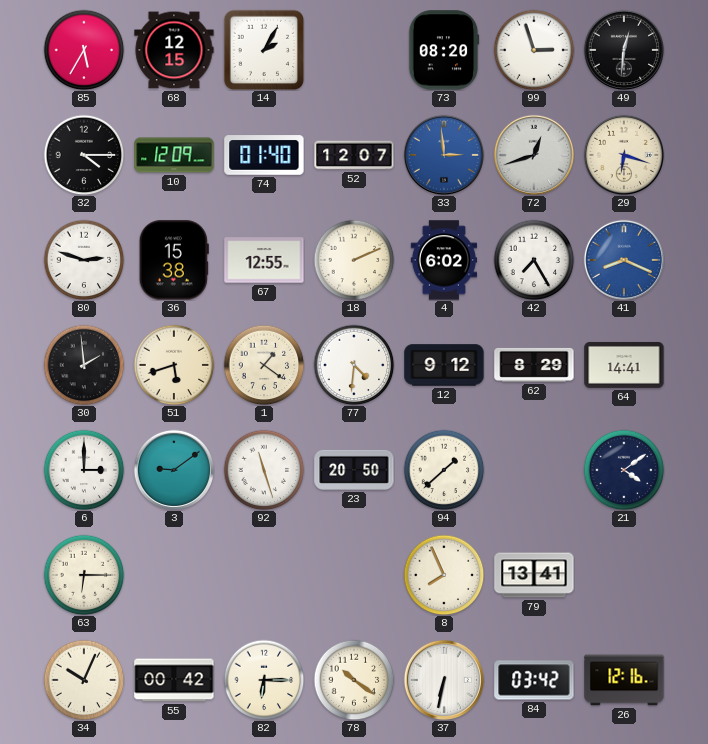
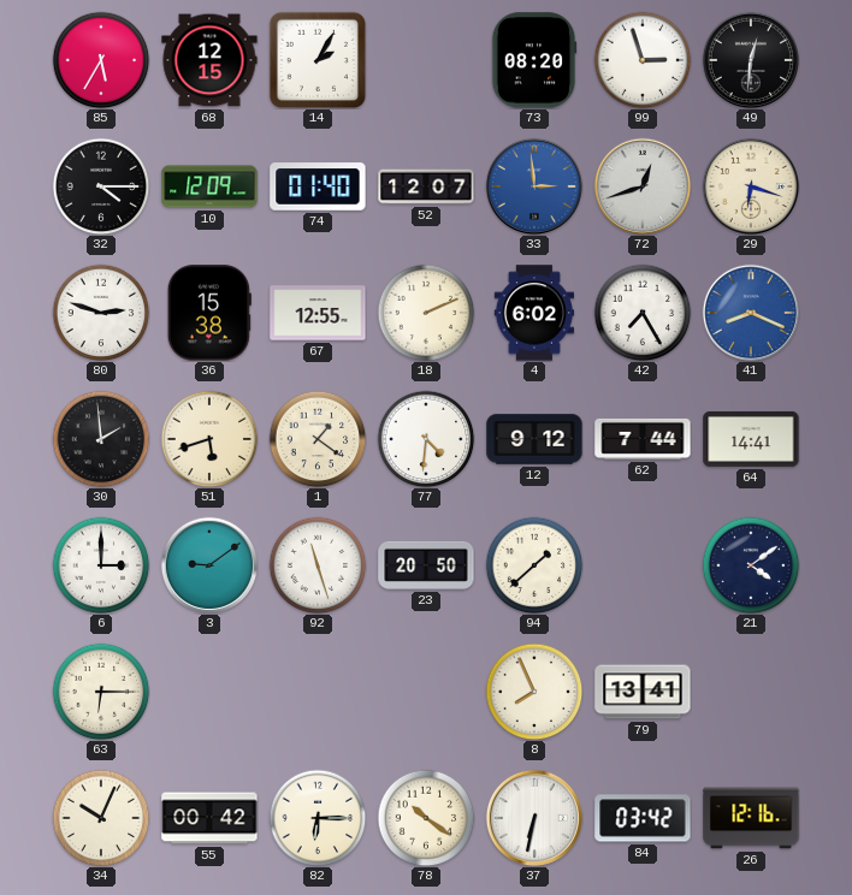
62: 8:29 -> 7:44
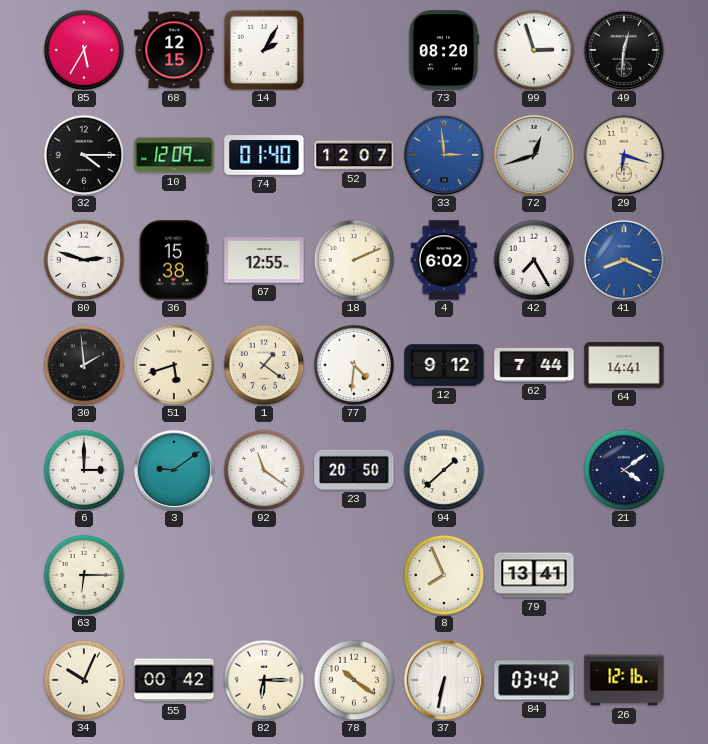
92: 11:27 -> 11:21
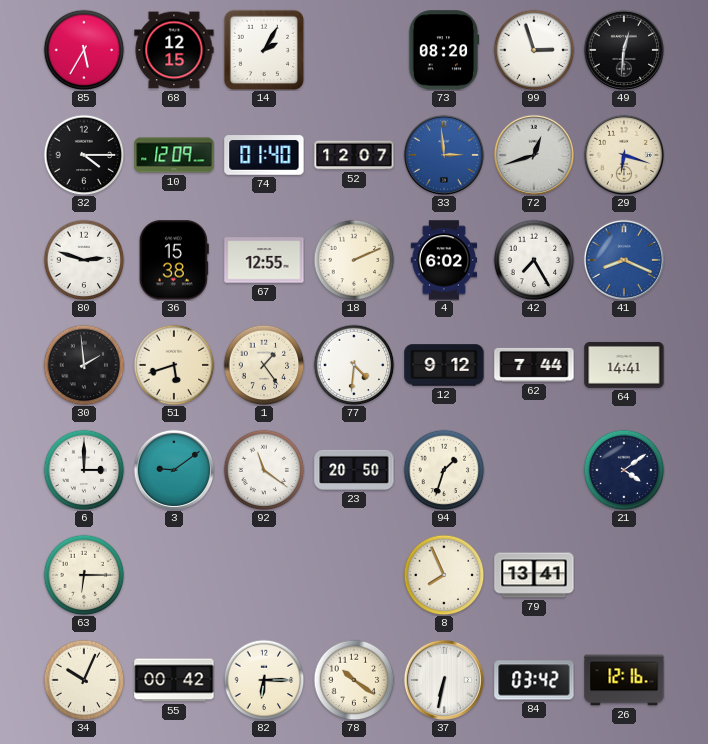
1: 1:21 -> 1:24
94: 1:38 -> 1:33
